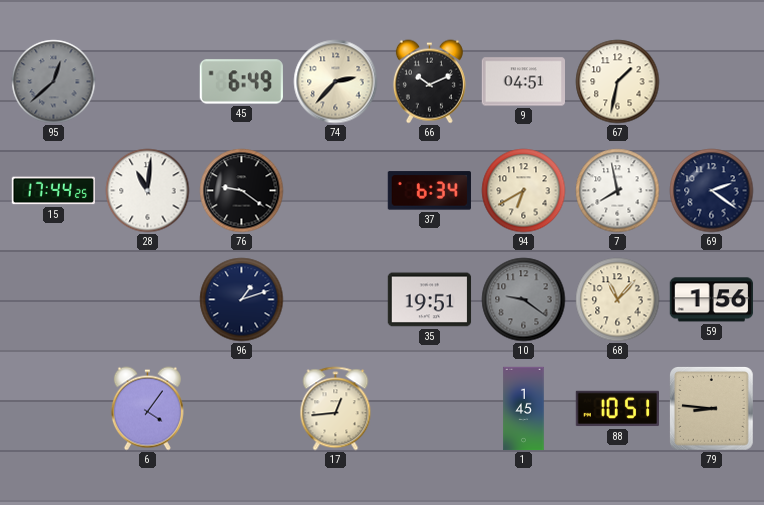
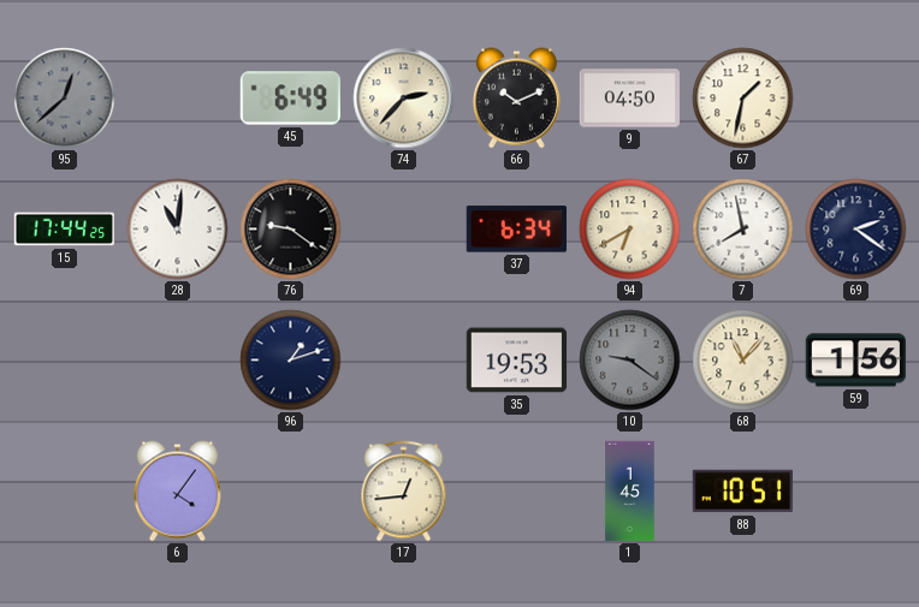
9: 04:51 -> 04:50
35: 19:51 -> 19:53
79: 8:46 -> none
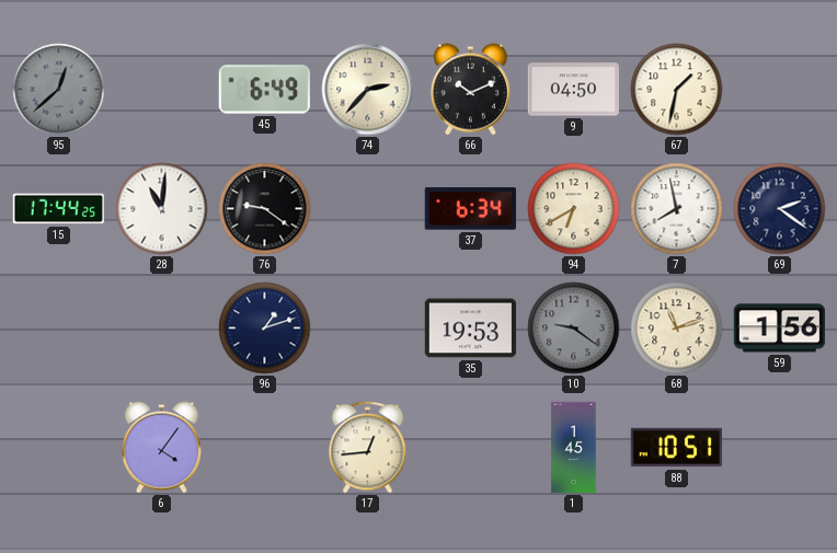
68: 11:07 -> 11:12
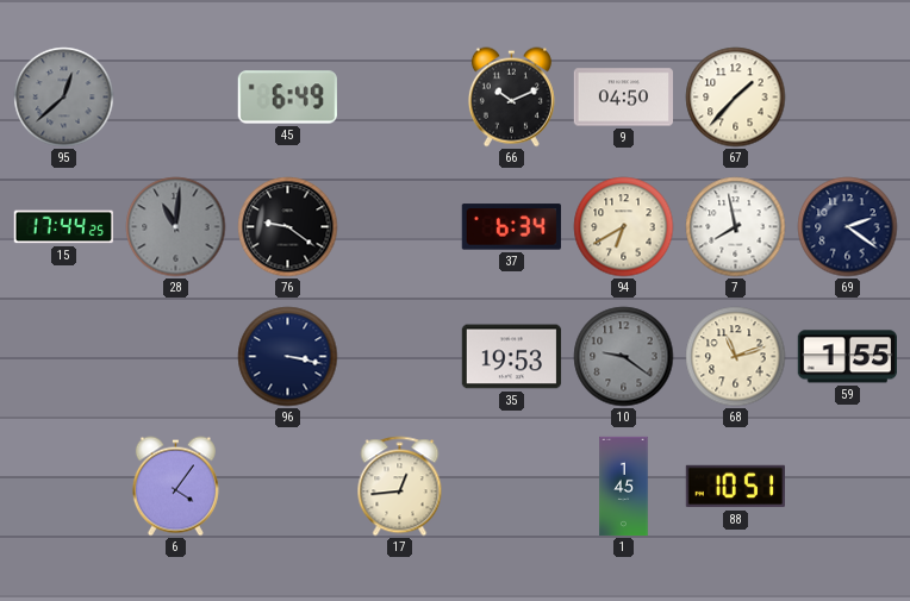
74: 2:37 -> none
67: 1:32 -> 1:37
28 dial: white -> grey
96: 1:12 -> 3:17
59: 1:56 -> 1:55
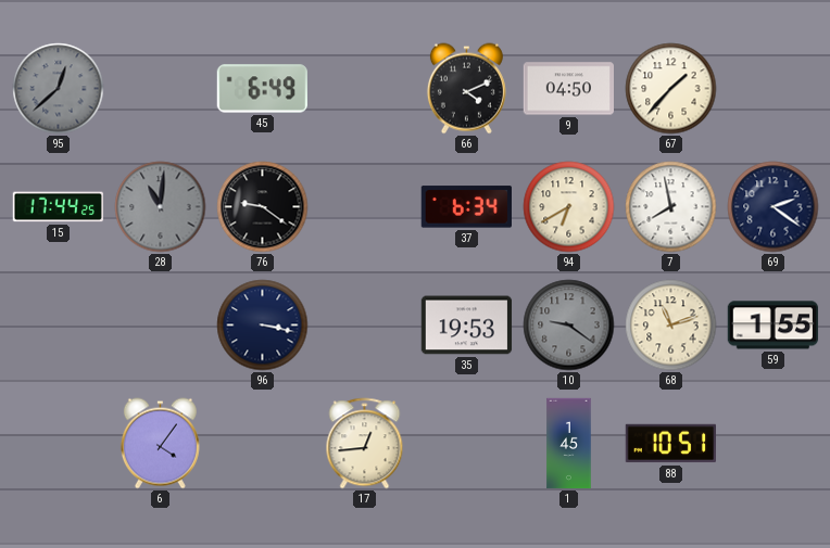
66: 10:11 -> 4:11
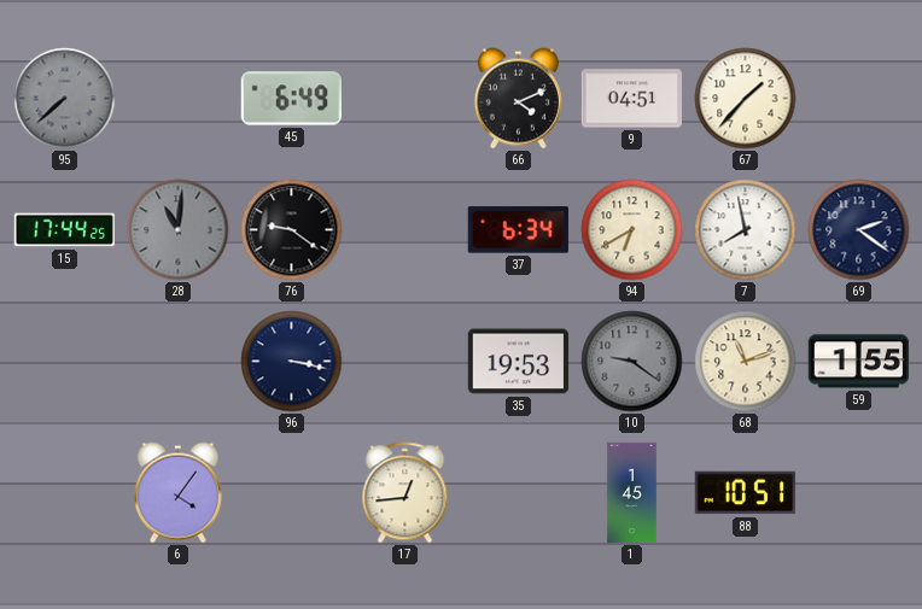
95: 12:38 -> 7:38
9: 04:50 -> 04:51
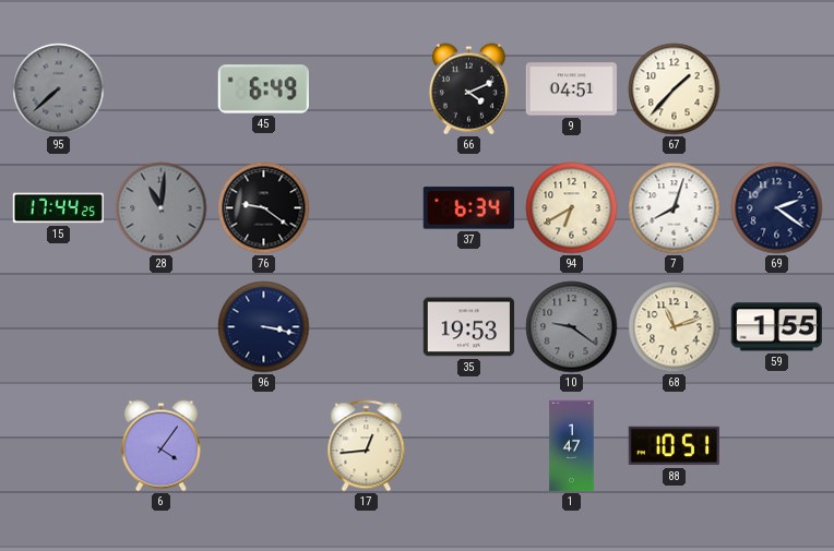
7: 7:58 -> 8:03
1: 1:45 -> 1:47
